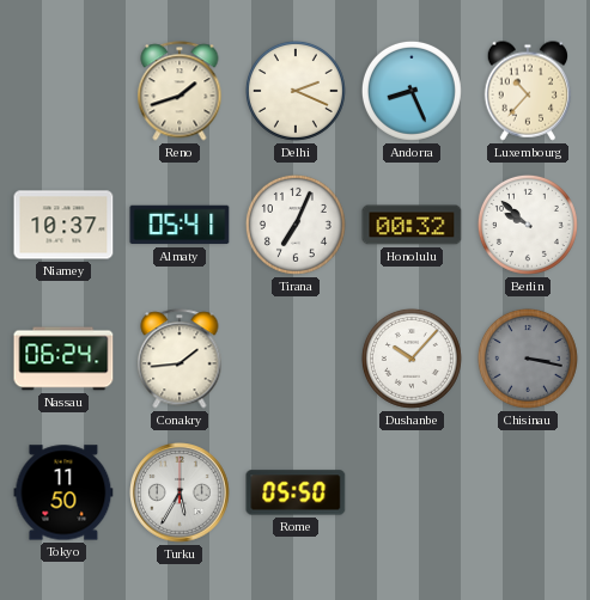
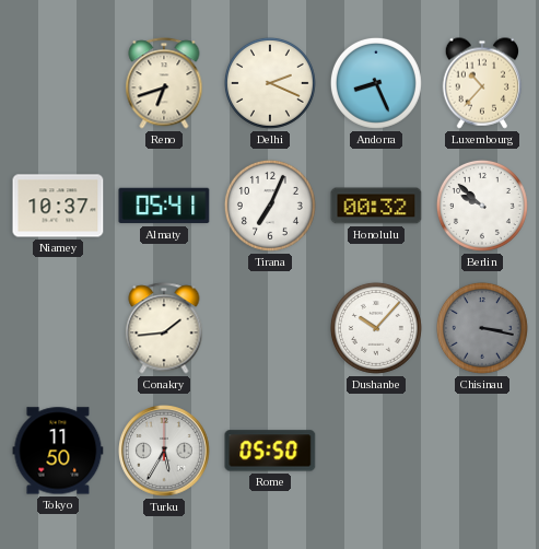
Reno: 1:42 -> 6:42
Nassau: 06:24 -> none
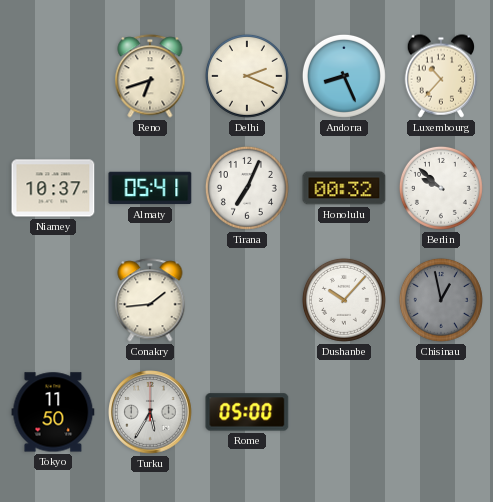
Chisinau: 3:17 -> 12:58
Rome: 05:50 -> 05:00
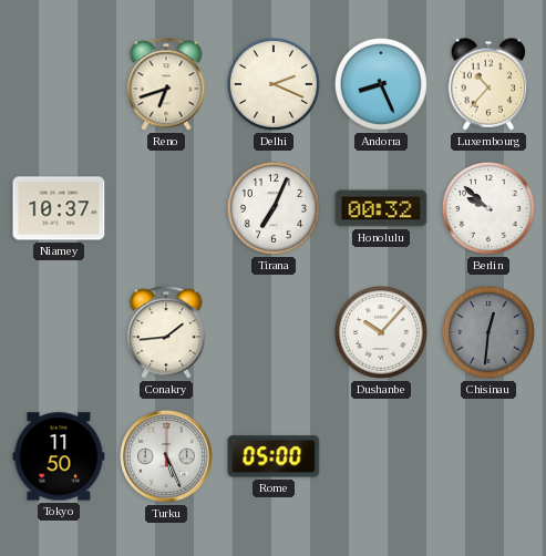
Almaty: 05:41 -> none
Chisinau: 12:58 -> 12:31
Turku: 5:35 -> 5:26
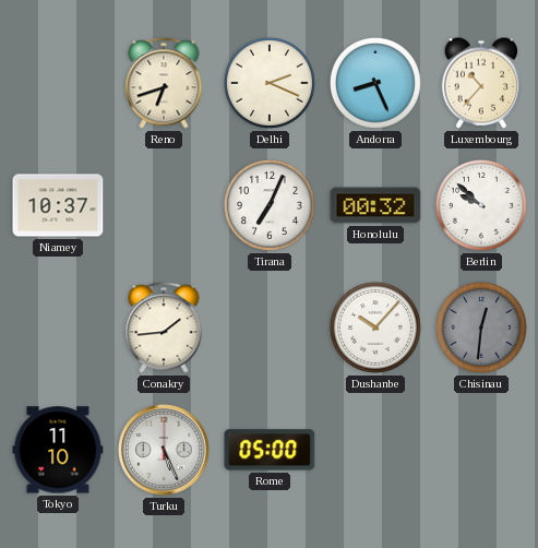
Tokyo: 11:50 -> 11:10
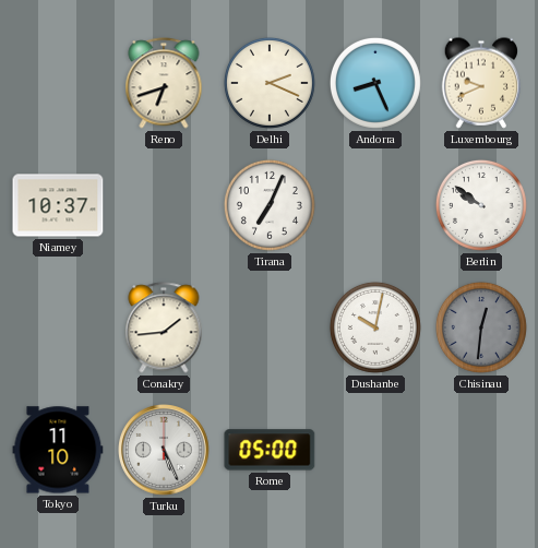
Luxembourg: 10:37 -> 9:41
Honolulu: 00:32 -> none
Berlin: 9:52 -> 9:51
Dushanbe: 10:07 -> 10:02
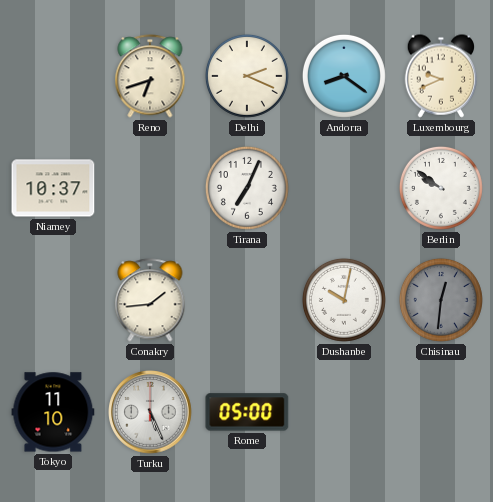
Andorra: 8:26 -> 8:21
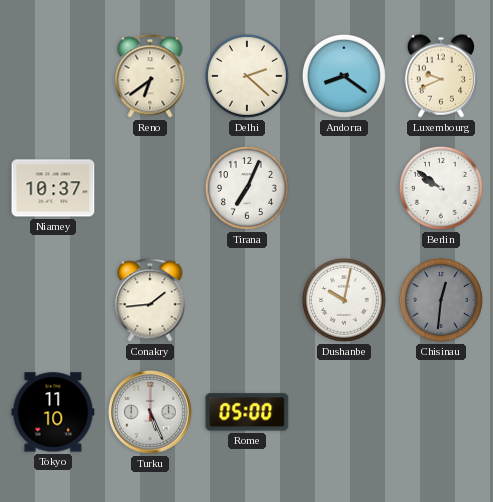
Reno: 6:42 -> 6:39
Delhi: 2:19 -> 2:22
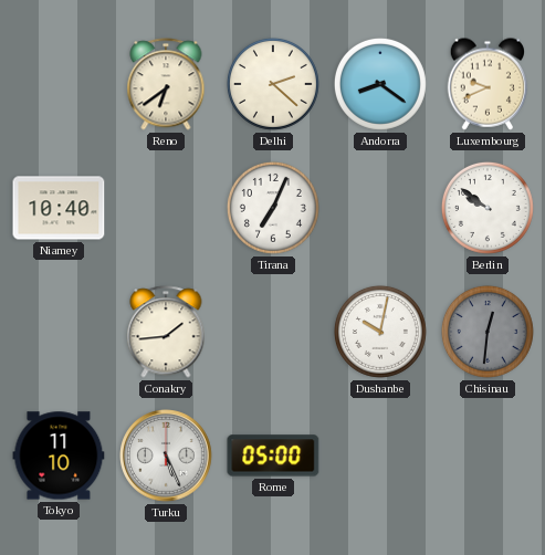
Niamey: 10:37 -> 10:40
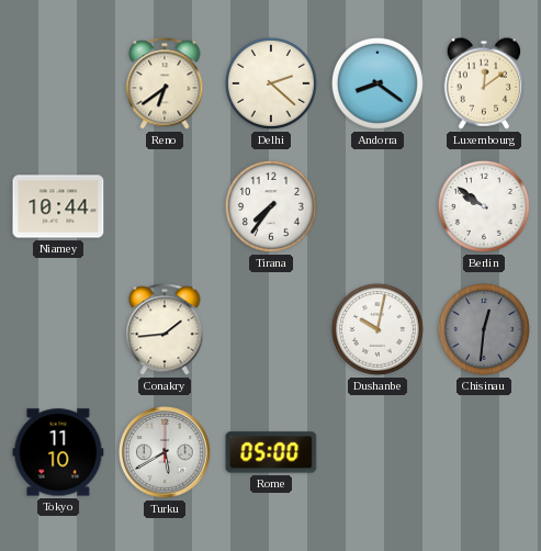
Luxembourg: 9:41 -> 12:09
Niamey: 10:40 -> 10:44
Tirana: 7:04 -> 7:36
Turku: 5:26 -> 5:40
